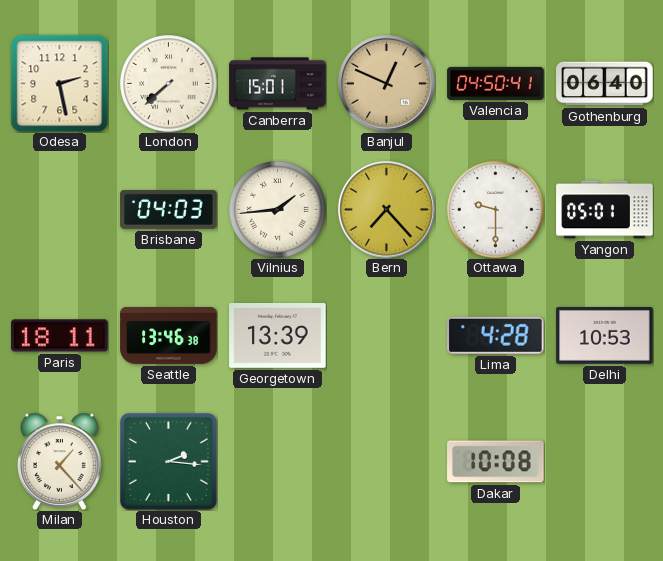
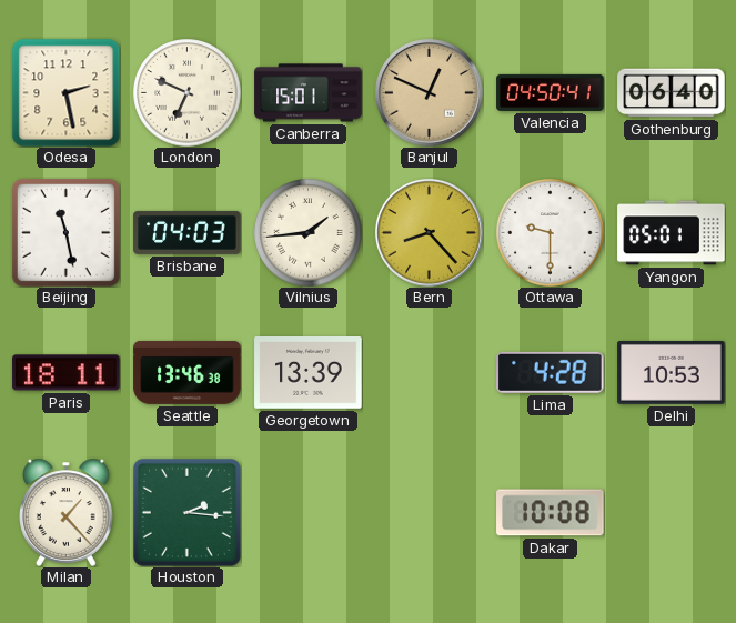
London: 7:38 -> 6:49
Beijing: none -> 11:28
Bern: 7:23 -> 8:23
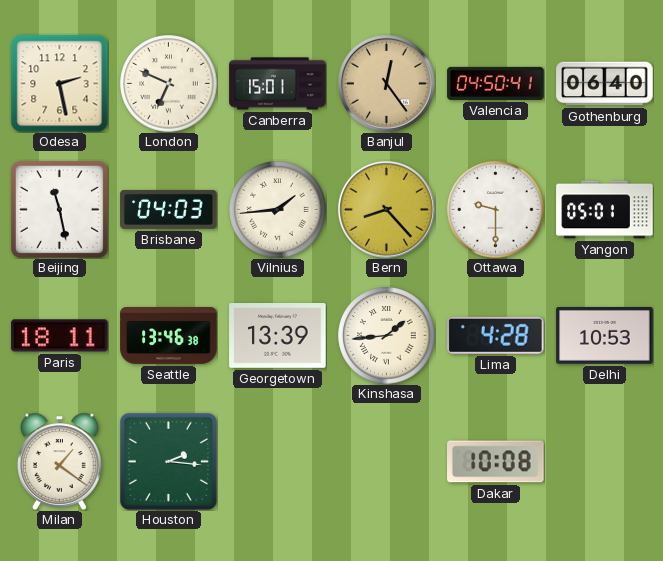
Banjul: 12:49 -> 12:24
Kinshasa: none -> 1:44
Milan: 1:23 -> 1:21
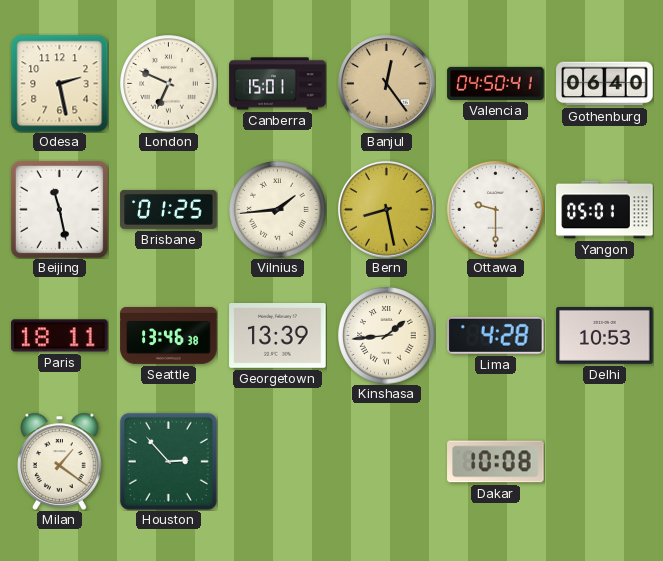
Brisbane: 04:03 -> 01:25
Bern: 8:23 -> 8:28
Houston: 2:16 -> 2:53
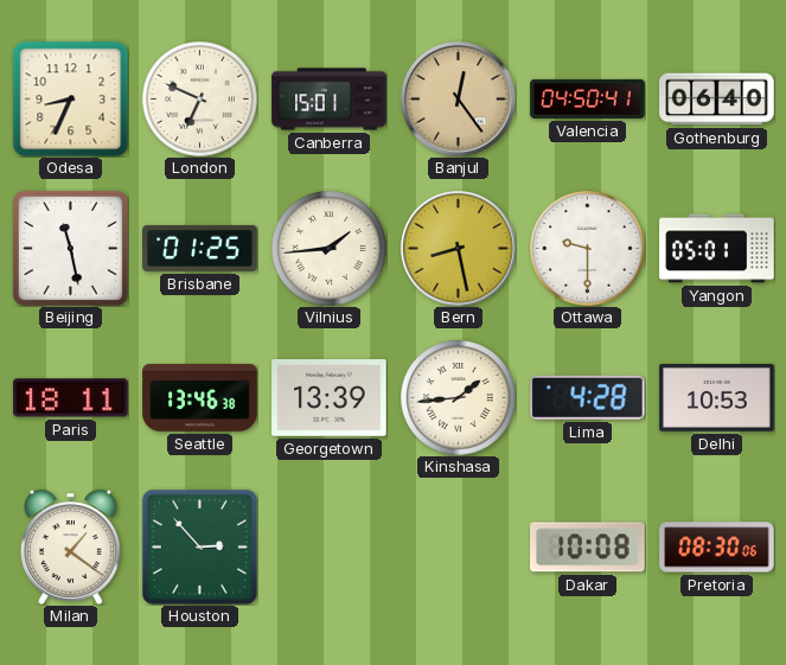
Odesa: 2:28 -> 8:34
Pretoria: none -> 08:30
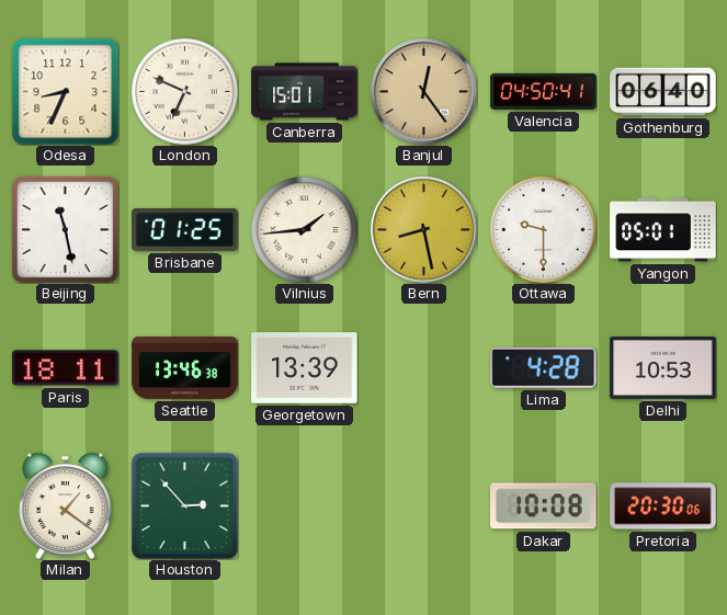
Kinshasa: 1:44 -> none
Pretoria: 08:30 -> 20:30
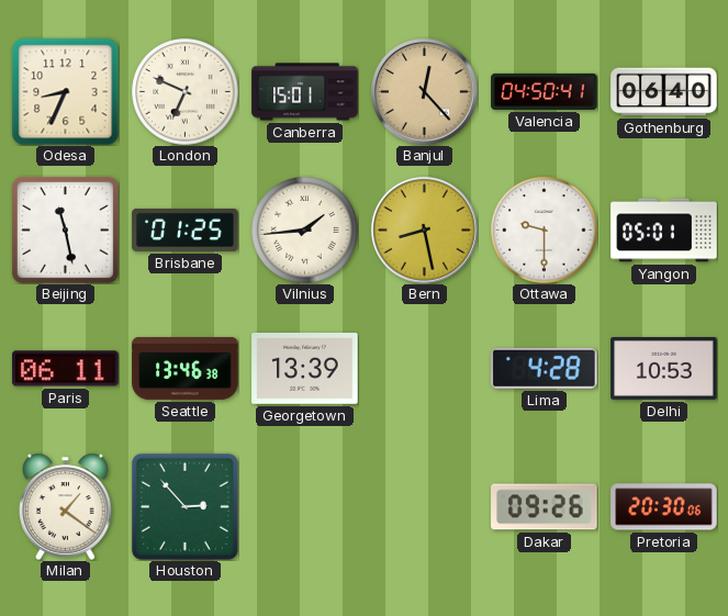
Banjul: 12:24 -> 12:23
Paris: 18:11 -> 06:11
Dakar: 10:08 -> 09:26
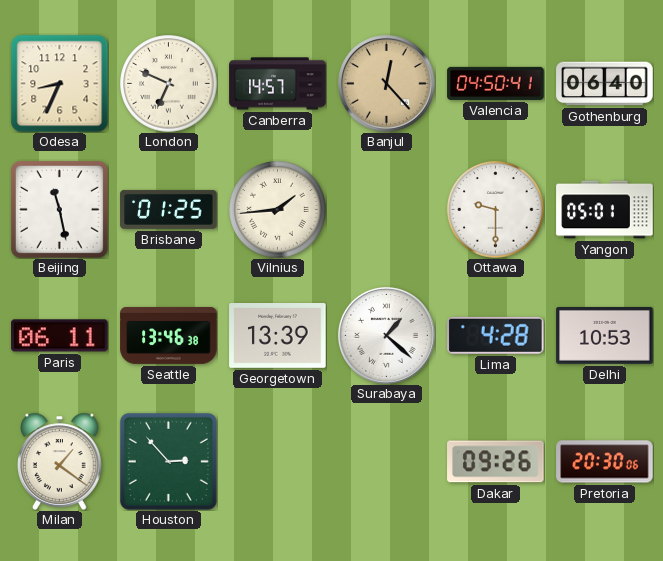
Canberra: 15:01 -> 14:57
Bern: 8:28 -> none
Surabaya: none -> 1:22
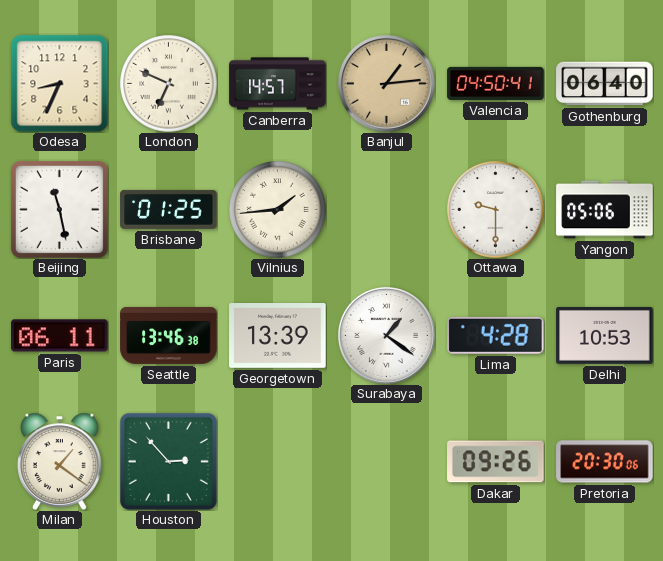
Banjul: 12:23 -> 1:14
Yangon: 05:01 -> 05:06
Surabaya: 1:22 -> 1:21
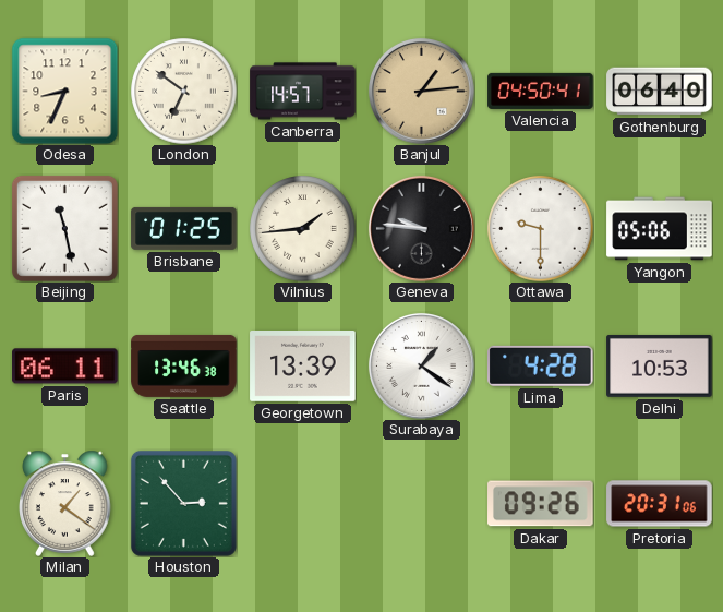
London: 6:49 -> 6:51
Geneva: none -> 9:46
Pretoria: 20:30 -> 20:31
